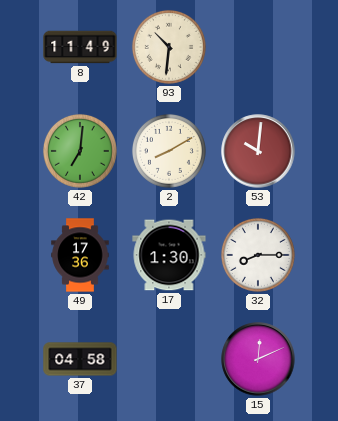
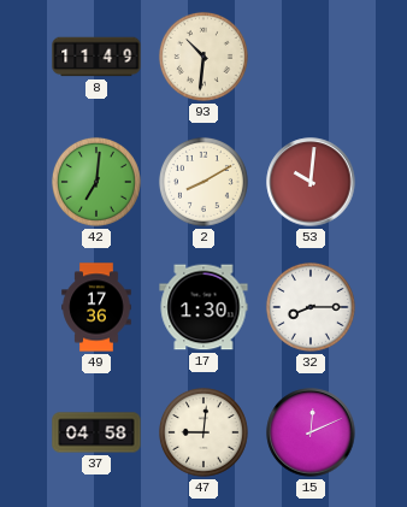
47: none -> 9:01
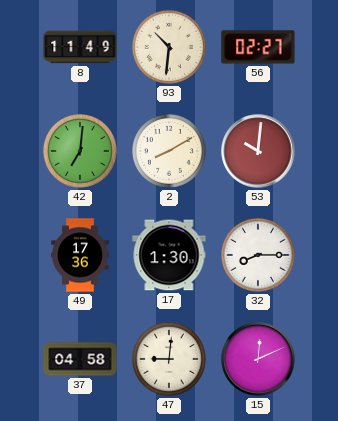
56: none -> 02:27
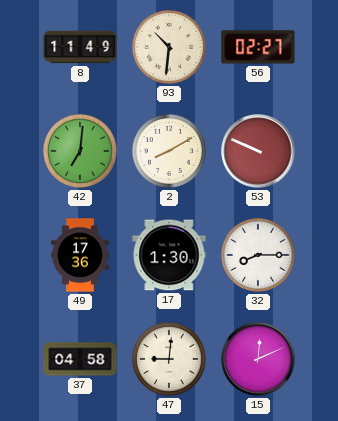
53: 10:01 -> 9:49
